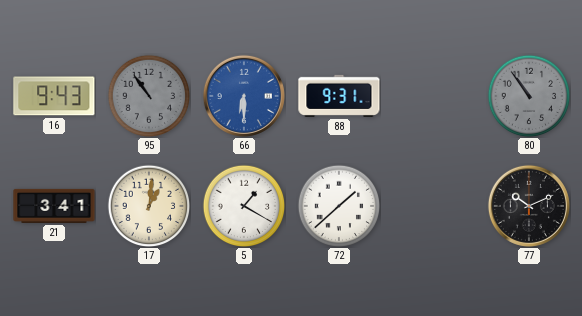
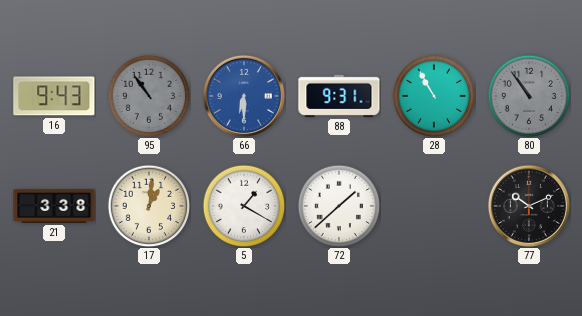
28: none -> 10:55
21: 3:41 -> 3:38
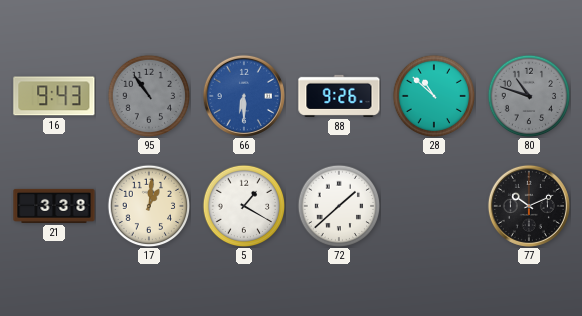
88: 9:31 -> 9:26
28: 10:55 -> 10:52
80: 10:54 -> 10:48
